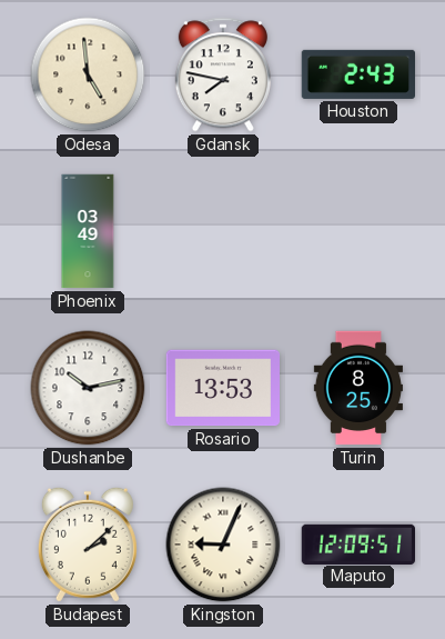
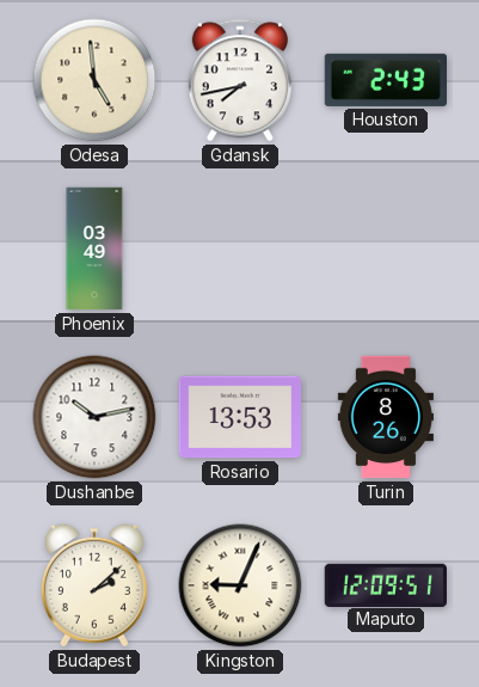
Gdansk: 7:47 -> 7:43
Turin: 8:25 -> 8:26
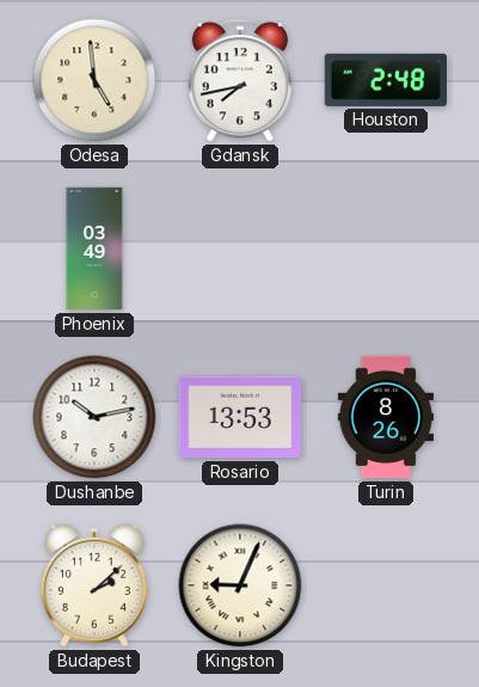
Houston: 2:43 -> 2:48
Maputo: 12:09 -> none
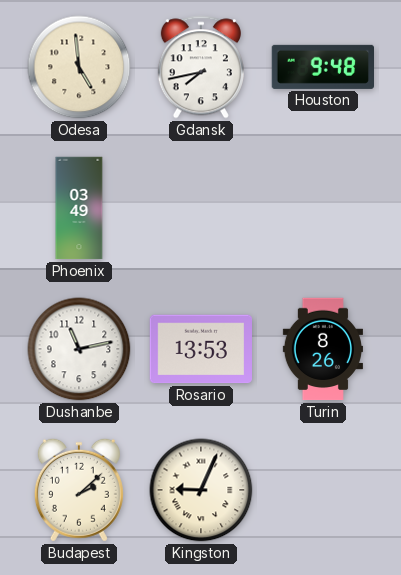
Houston: 2:48 -> 9:48
Dushanbe: 10:13 -> 11:13
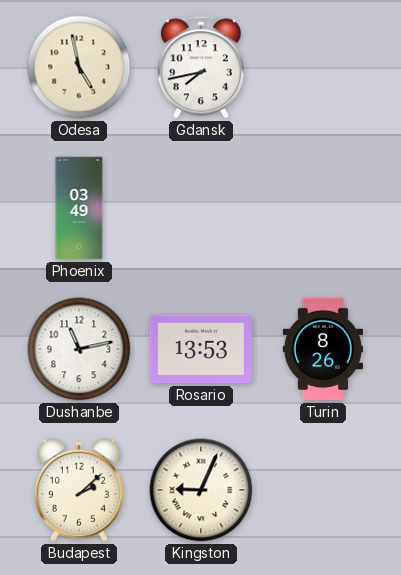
Odesa: 4:59 -> 4:58
Houston: 9:48 -> none
